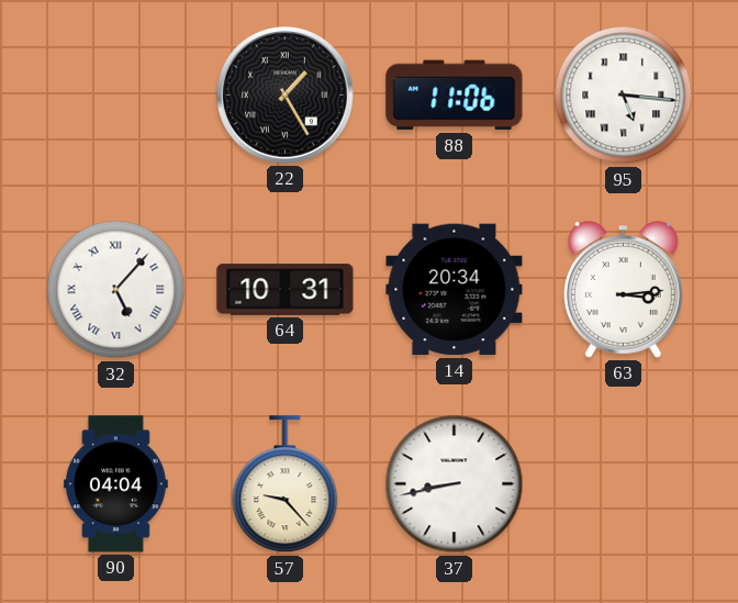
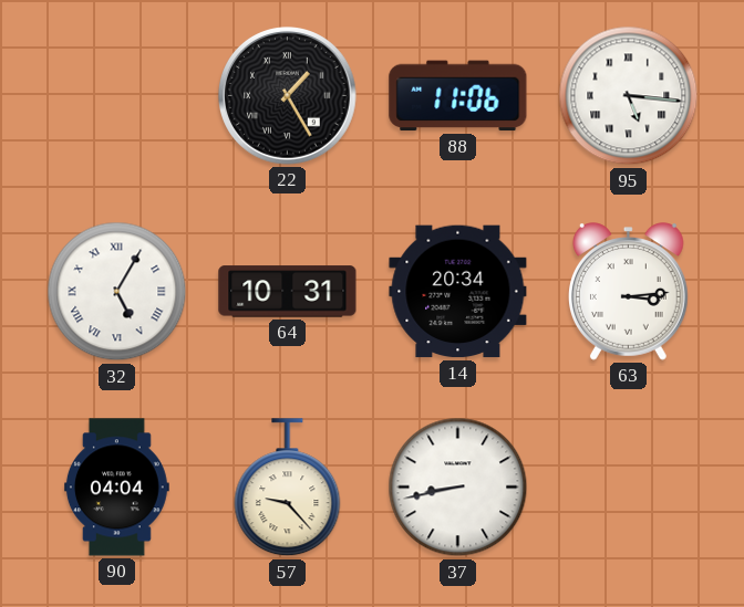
32: 5:07 -> 5:05
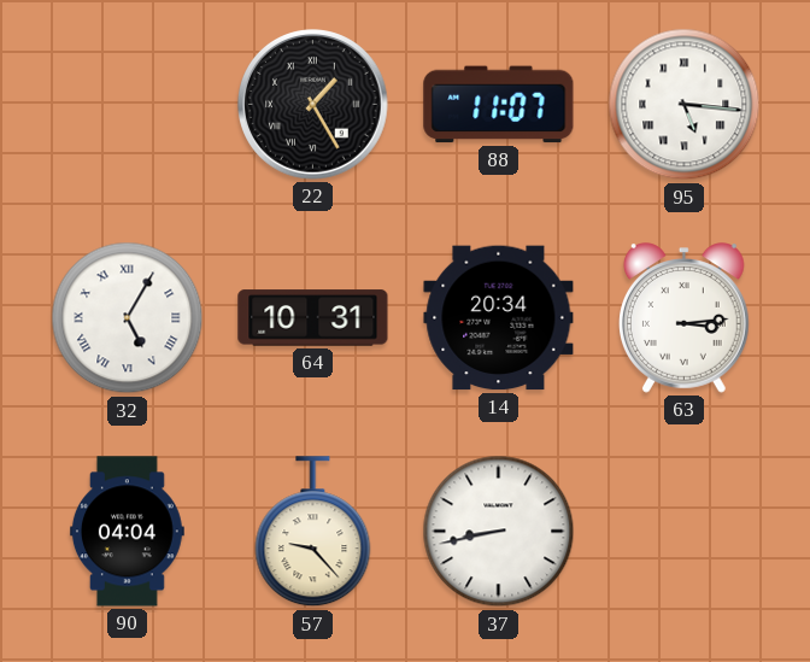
88: 11:06 -> 11:07
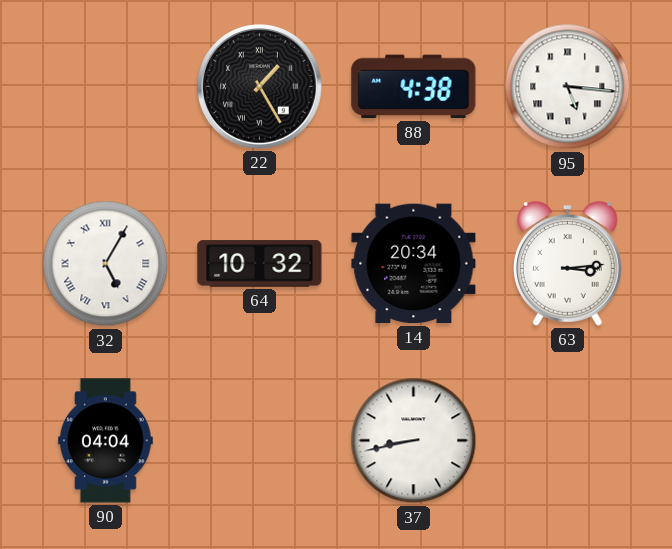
88: 11:07 -> 4:38
64: 10:31 -> 10:32
57: 9:23 -> none
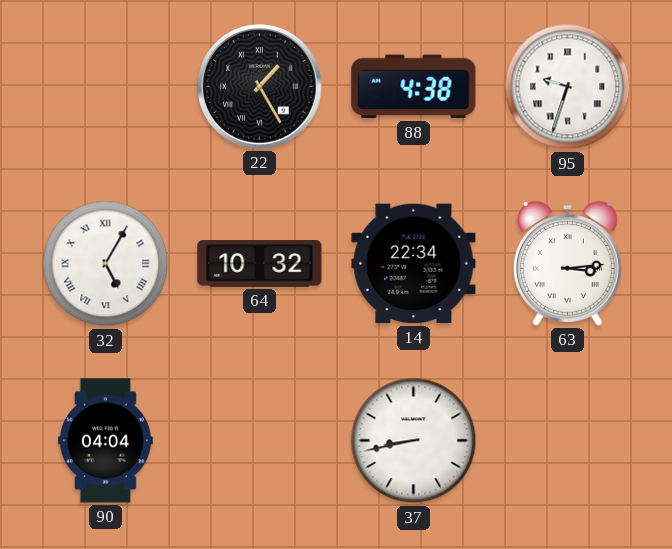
95: 5:16 -> 9:33
14: 20:34 -> 22:34
